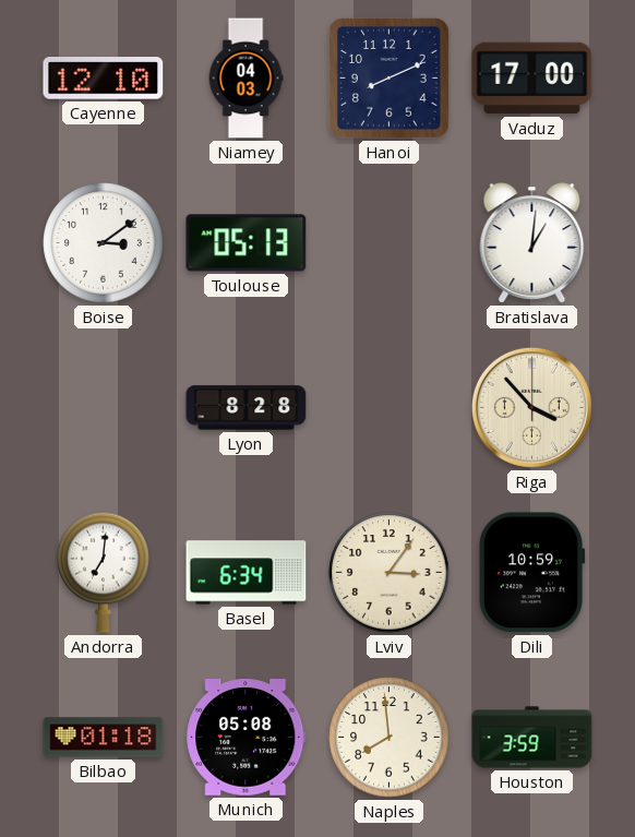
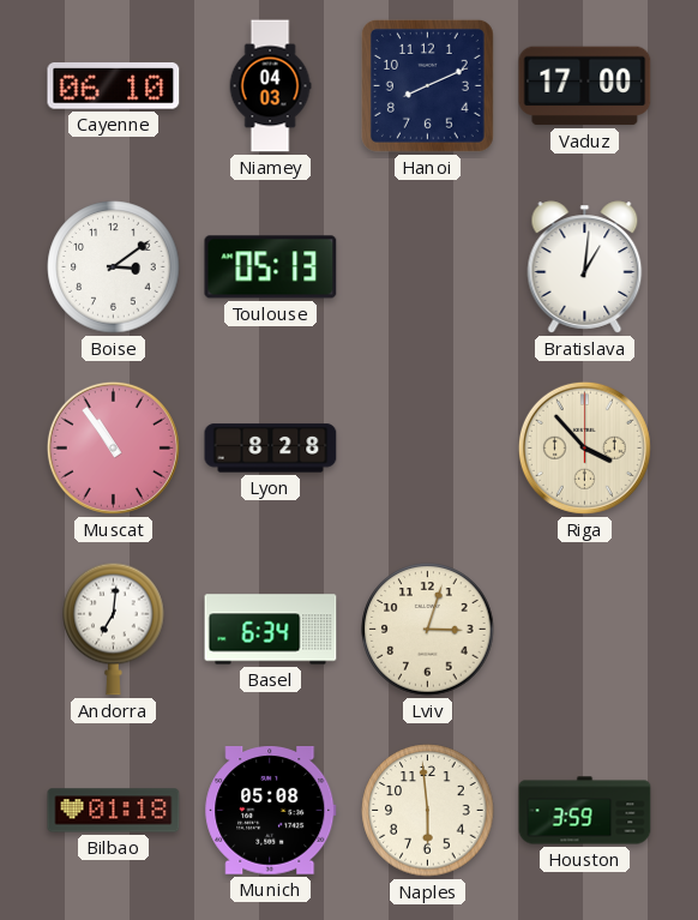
Cayenne: 12:10 -> 06:10
Muscat: none -> 10:54
Lviv: 3:06 -> 3:03
Dili: 10:59 -> none
Naples: 7:59 -> 5:59
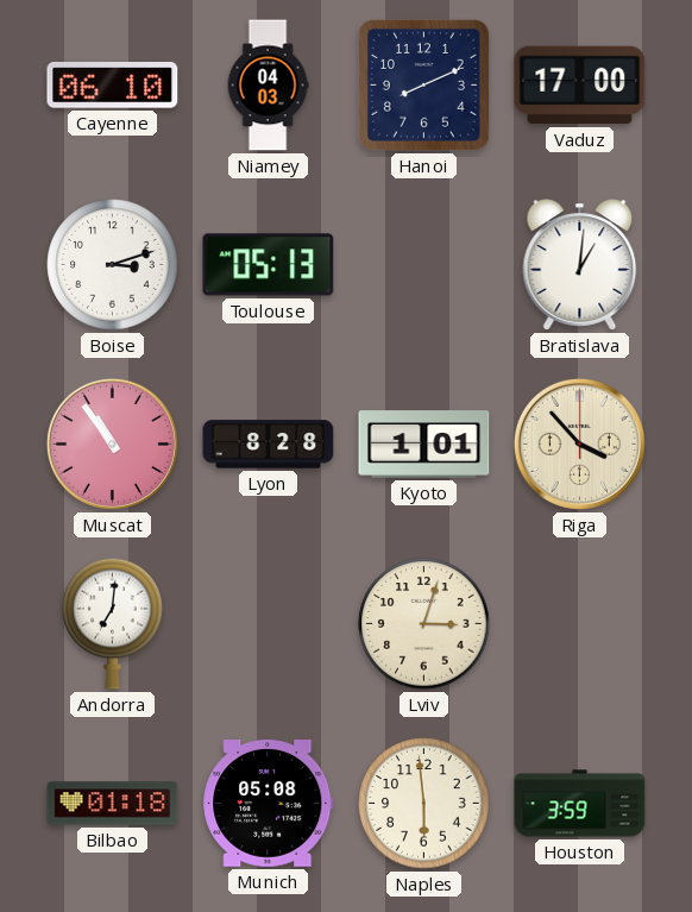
Boise: 3:09 -> 3:12
Kyoto: none -> 1:01
Basel: 6:34 -> none
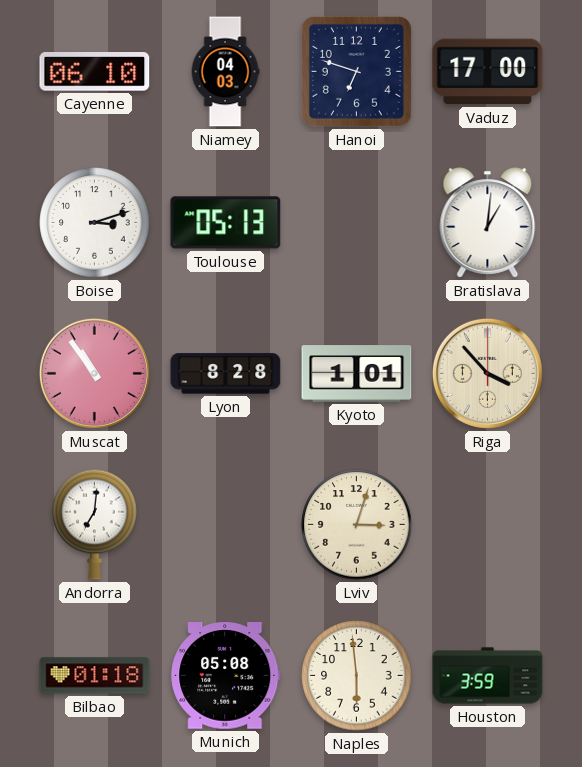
Hanoi: 8:11 -> 6:48
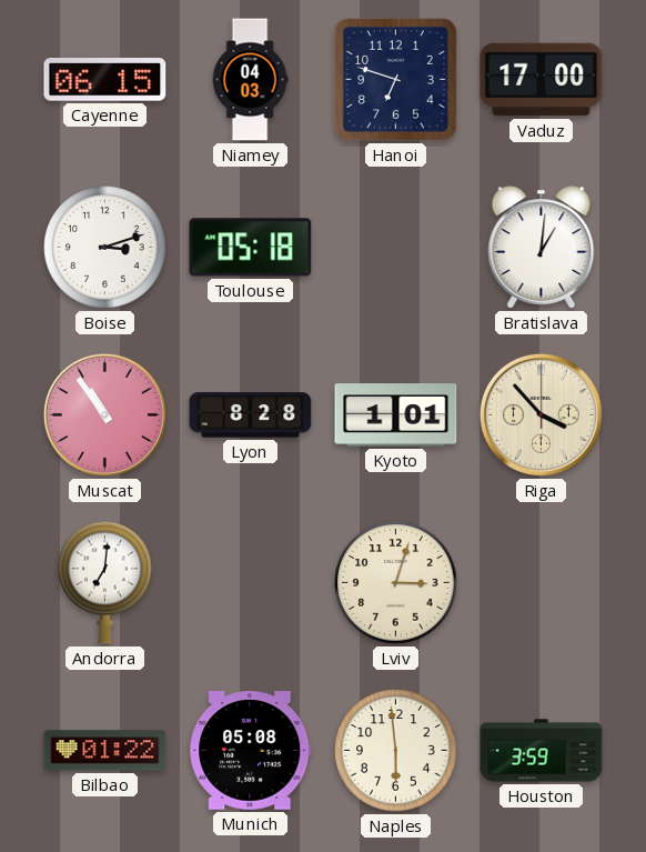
Cayenne: 06:10 -> 06:15
Toulouse: 05:13 -> 05:18
Bilbao: 01:18 -> 01:22
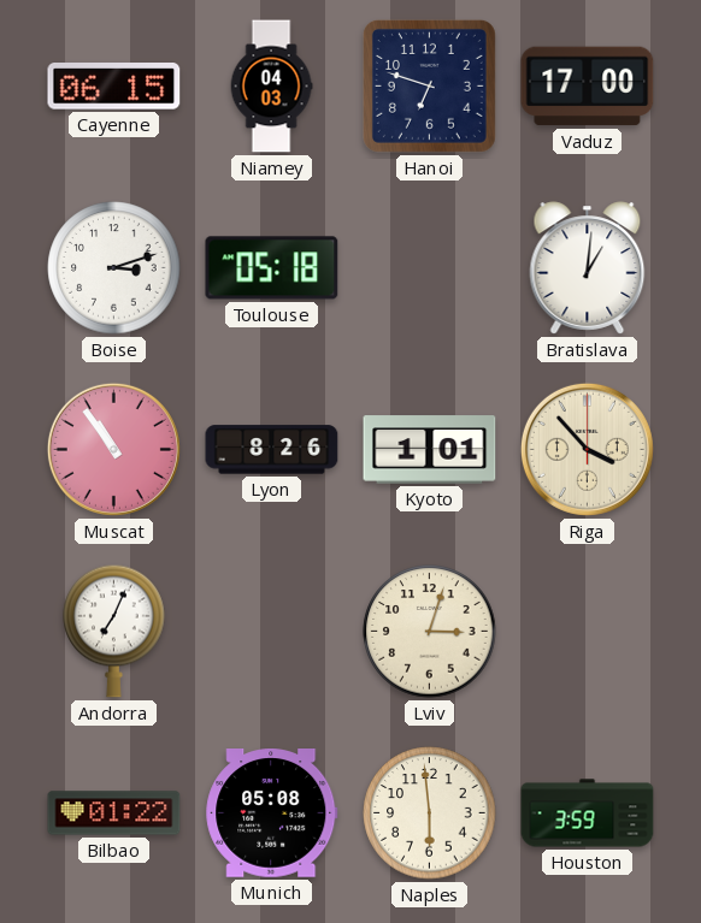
Lyon: 8:28 -> 8:26
Andorra: 7:01 -> 7:04
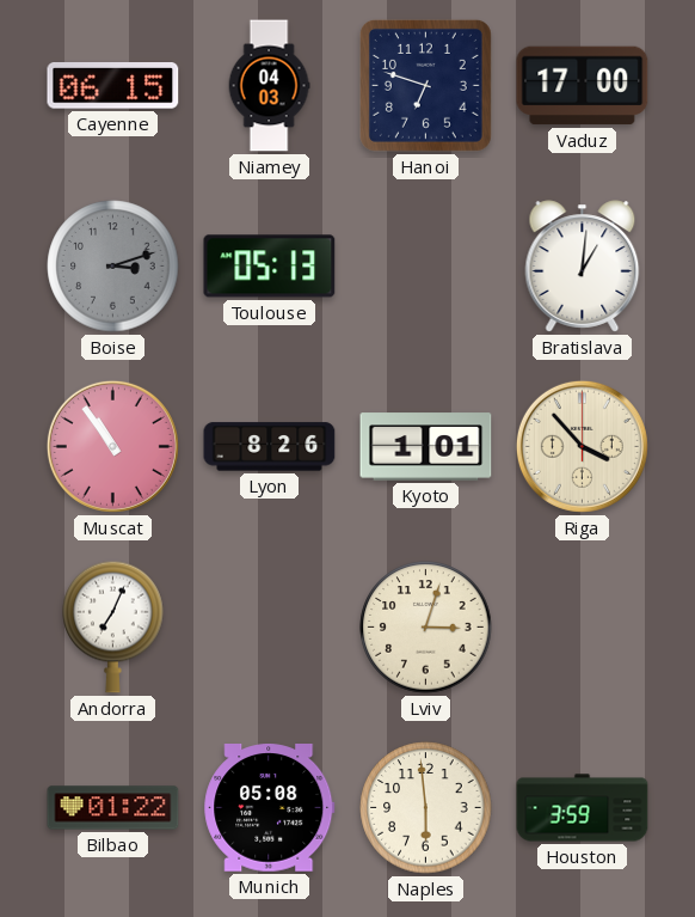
Boise dial: white -> grey
Toulouse: 05:18 -> 05:13
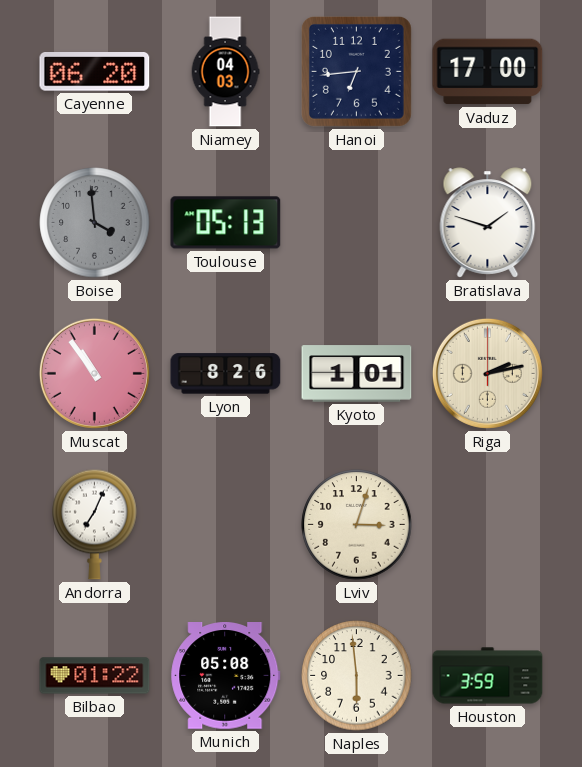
Cayenne: 06:15 -> 06:20
Hanoi: 6:48 -> 6:44
Boise: 3:12 -> 3:59
Bratislava: 1:01 -> 1:48
Riga: 3:53 -> 2:13
